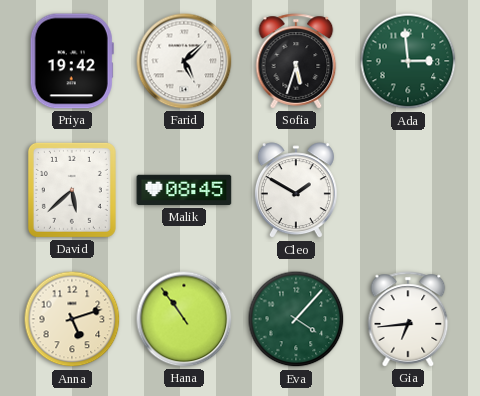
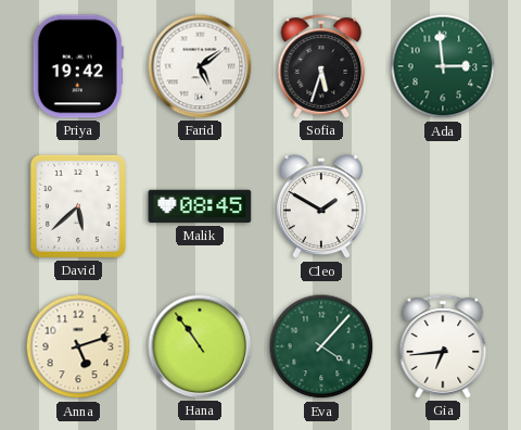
Farid: 5:08 -> 5:09
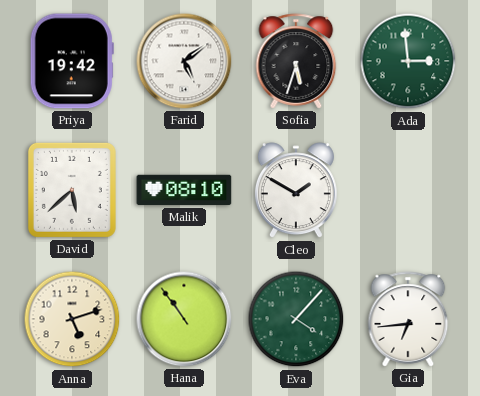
Malik: 08:45 -> 08:10
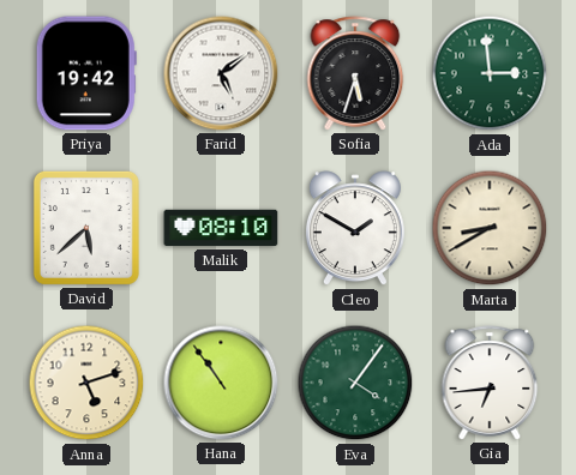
Marta: none -> 8:40
Eva: 4:07 -> 4:06
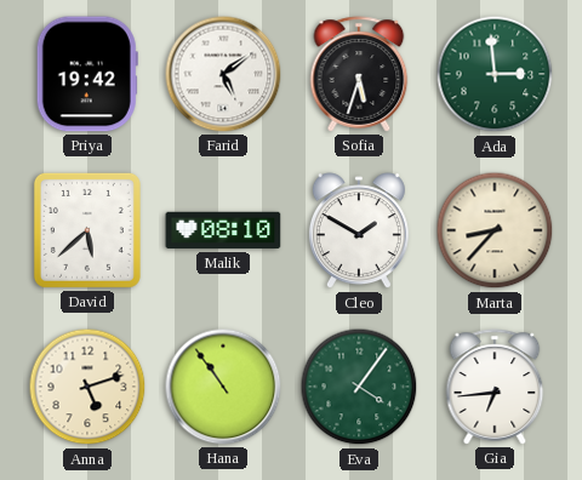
Marta: 8:40 -> 8:37
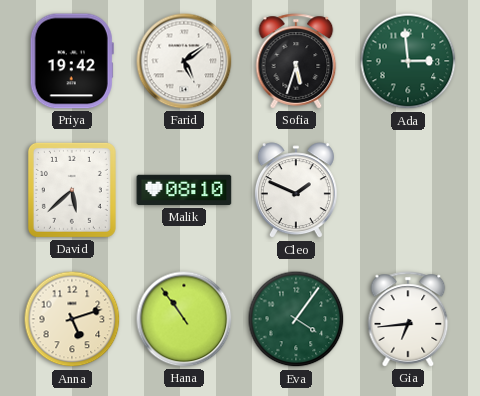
Cleo: 1:50 -> 1:49
Marta: 8:37 -> none
